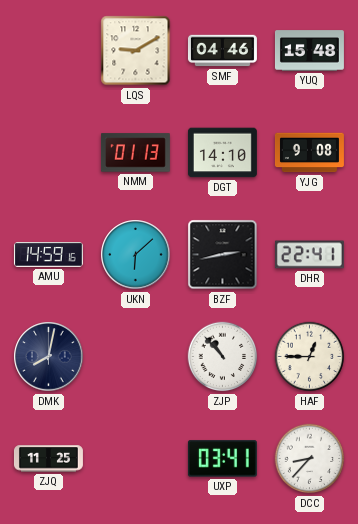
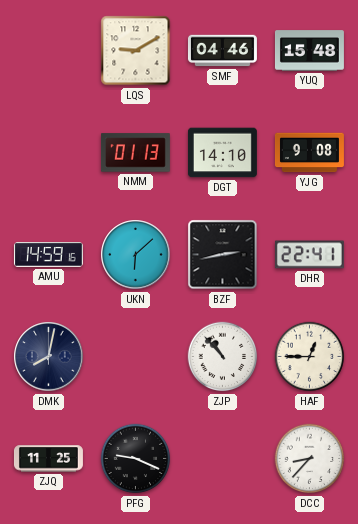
PFG: none -> 9:19
UXP: 03:41 -> none
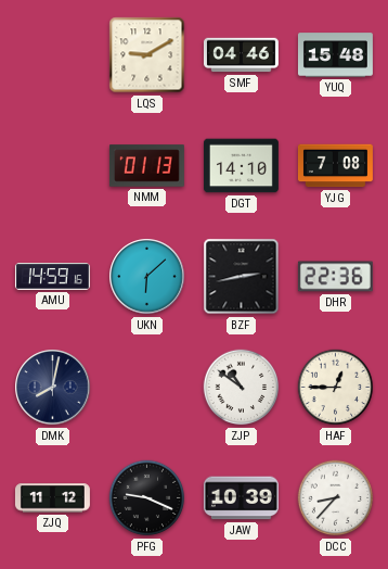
YJG: 9:08 -> 7:08
DHR: 22:41 -> 22:36
ZJP: 10:53 -> 10:51
ZJQ: 11:25 -> 11:12
JAW: none -> 10:39
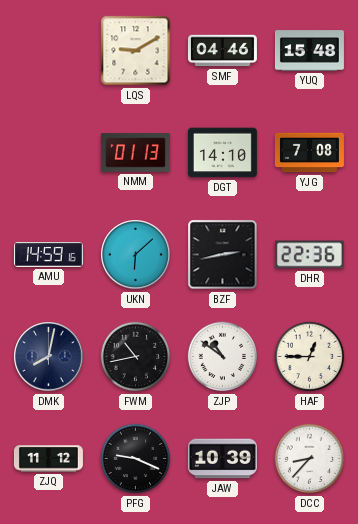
FWM: none -> 10:43
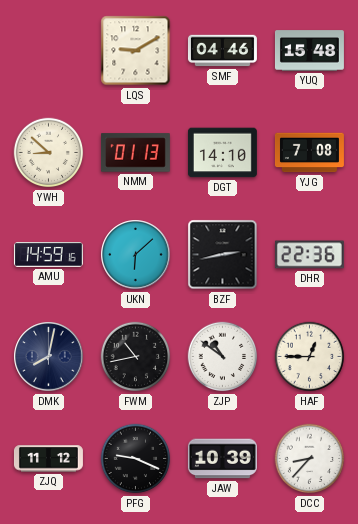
YWH: none -> 8:52
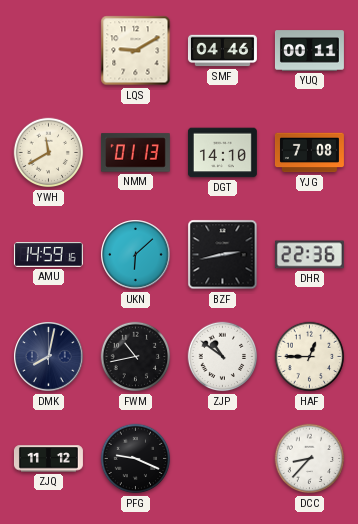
YUQ: 15:48 -> 00:11
YWH: 8:52 -> 11:40
JAW: 10:39 -> none
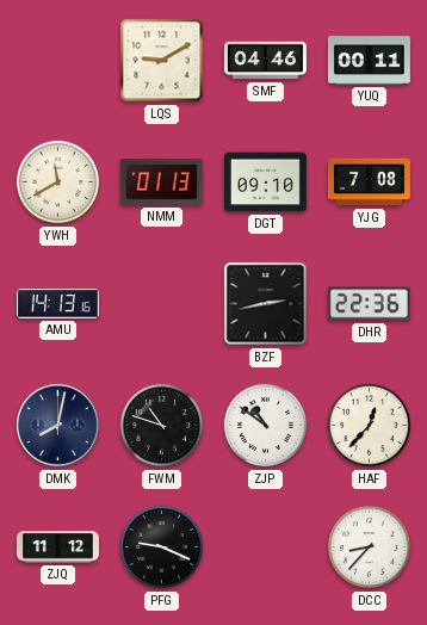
DGT: 14:10 -> 09:10
AMU: 14:59 -> 14:13
UKN: 6:08 -> none
FWM: 10:43 -> 10:48
HAF: 12:45 -> 12:37
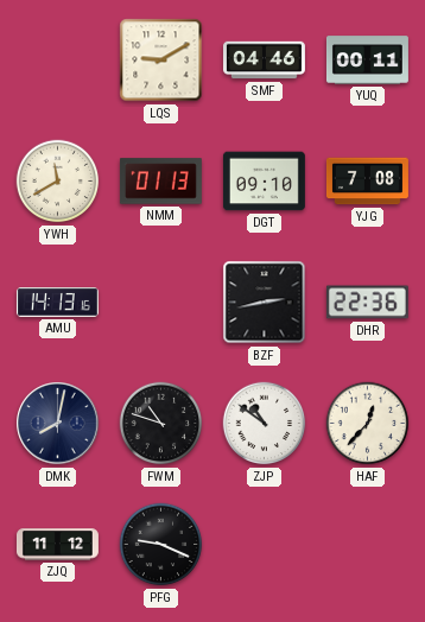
DCC: 8:37 -> none
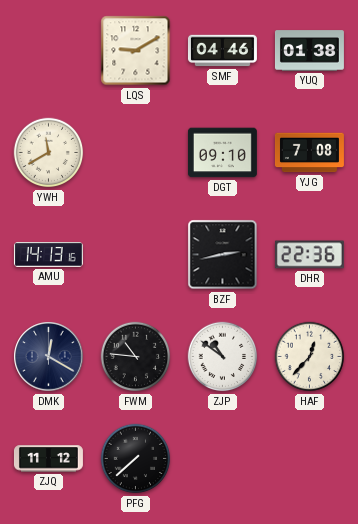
YUQ: 00:11 -> 01:38
NMM: 01:13 -> none
DMK: 8:02 -> 12:20
FWM: 10:48 -> 10:46
PFG: 9:19 -> 7:38
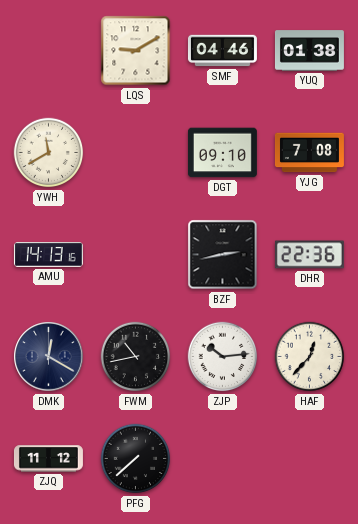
FWM: 10:46 -> 10:43
ZJP: 10:51 -> 10:14
